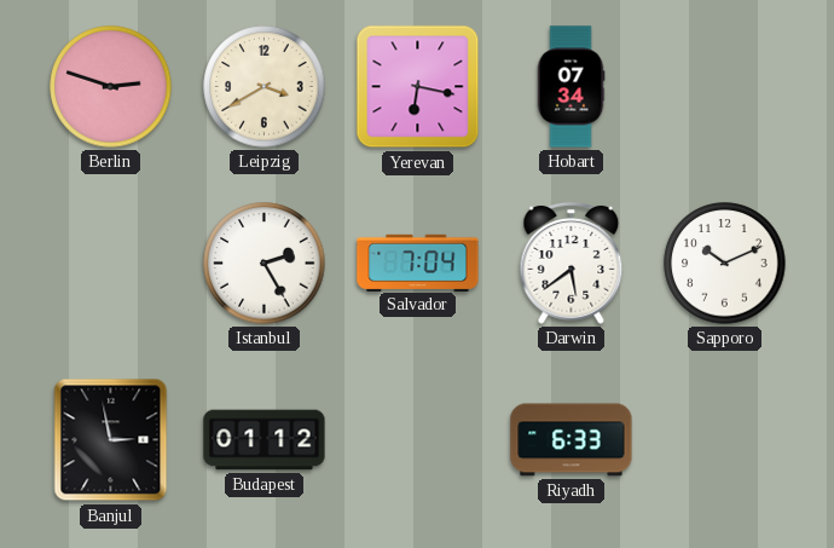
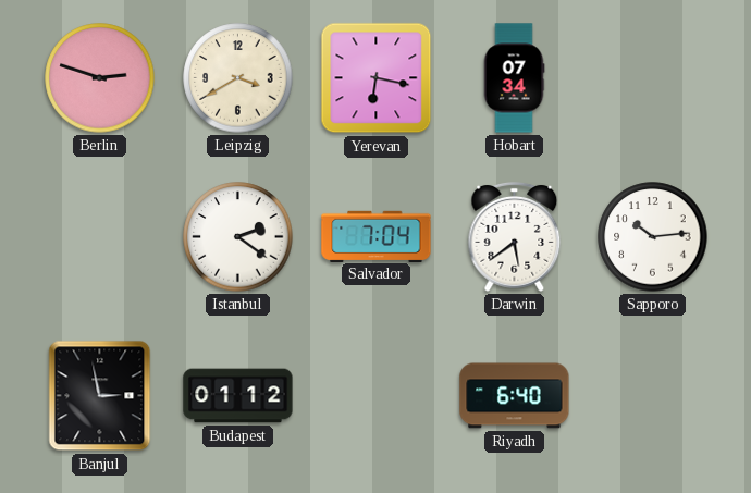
Istanbul: 2:25 -> 2:21
Sapporo: 10:11 -> 10:14
Riyadh: 6:33 -> 6:40
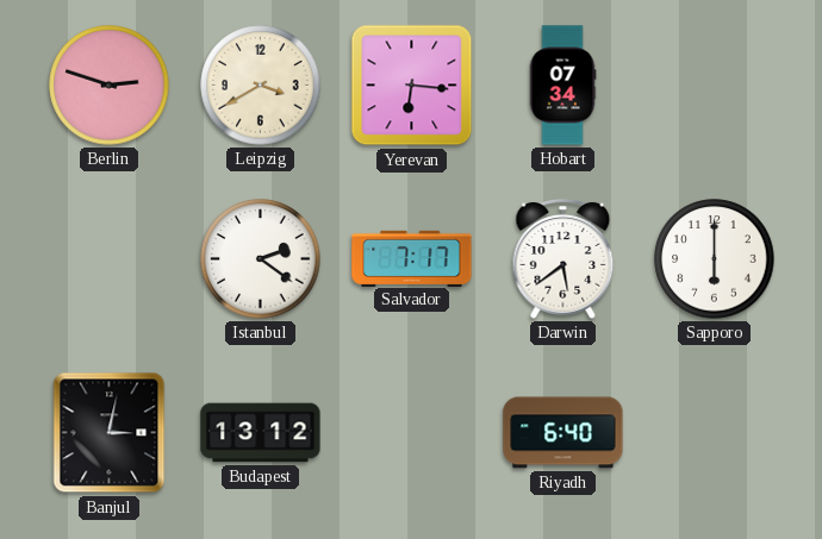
Yerevan: 6:17 -> 6:16
Salvador: 7:04 -> 7:17
Sapporo: 10:14 -> 6:00
Banjul: 2:58 -> 3:02
Budapest: 01:12 -> 13:12
